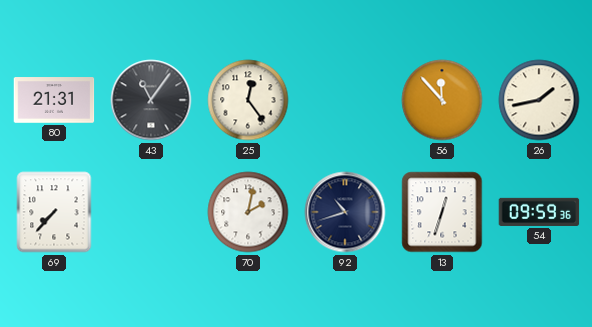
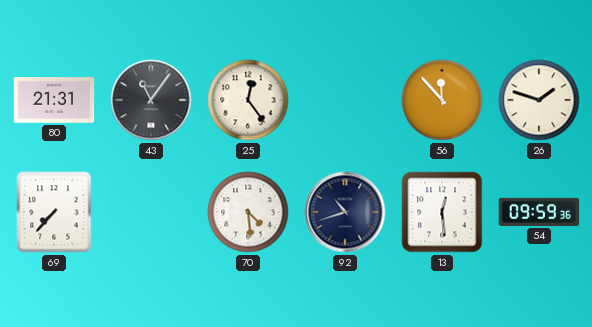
26: 1:43 -> 1:48
70: 2:02 -> 4:29
13: 12:33 -> 12:29
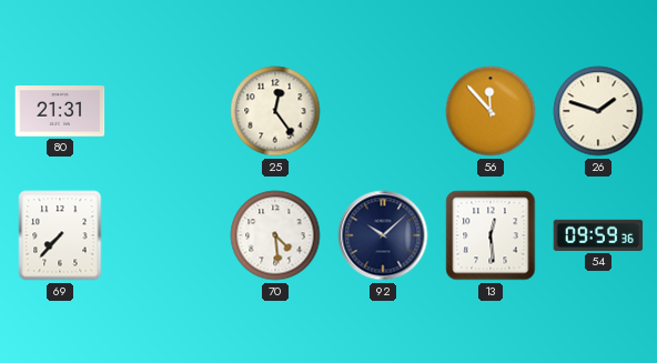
43: 11:06 -> none
92: 10:42 -> 10:08
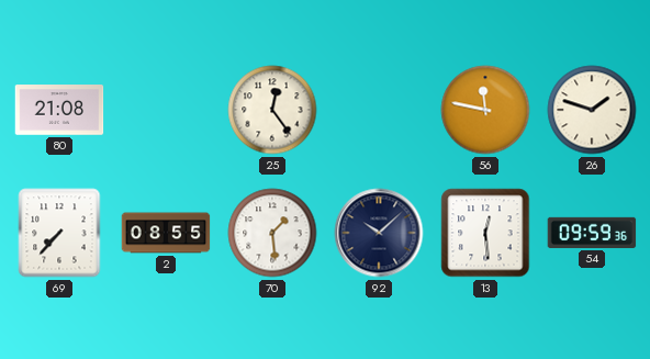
80: 21:31 -> 21:08
56: 11:53 -> 11:47
2: none -> 08:55
70: 4:29 -> 1:29
